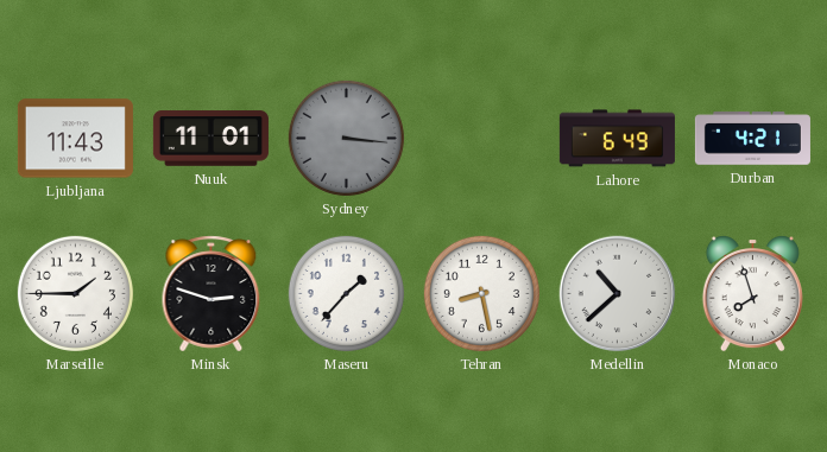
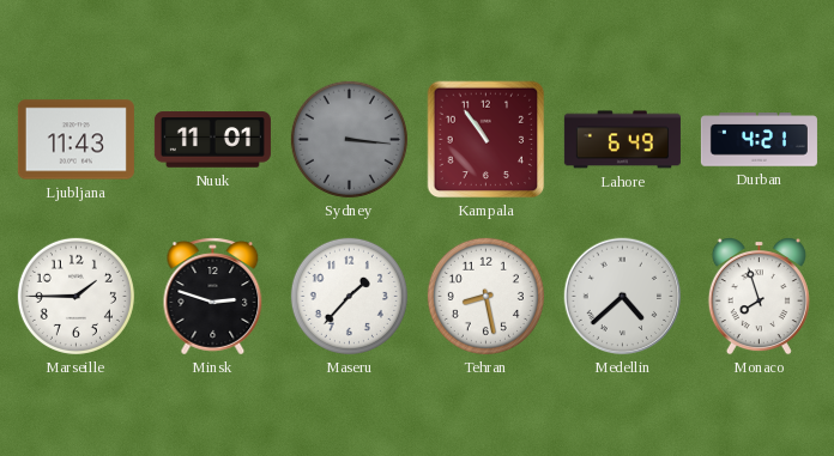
Kampala: none -> 10:54
Medellin: 10:38 -> 4:38
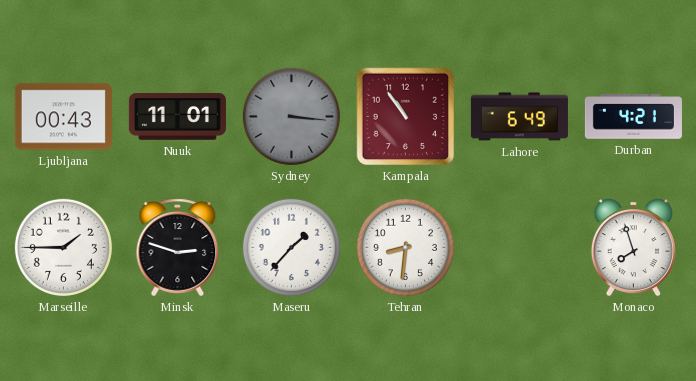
Ljubljana: 11:43 -> 00:43
Tehran: 8:28 -> 8:31
Medellin: 4:38 -> none
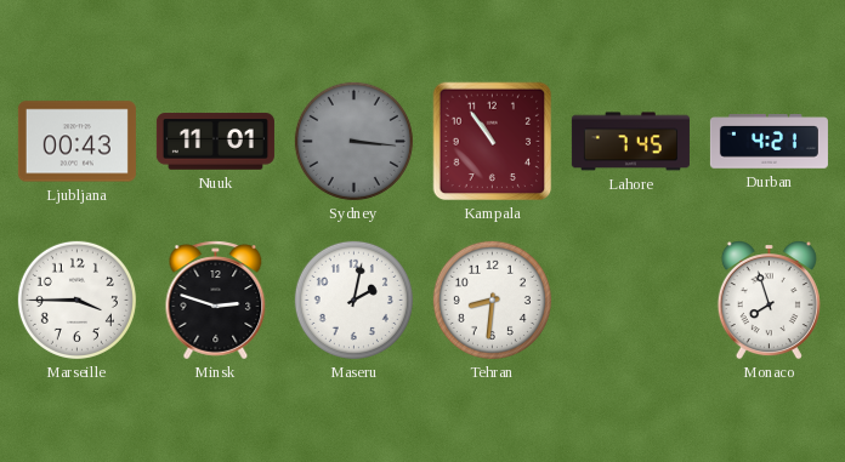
Lahore: 6:49 -> 7:45
Marseille: 1:45 -> 3:45
Maseru: 1:37 -> 2:02
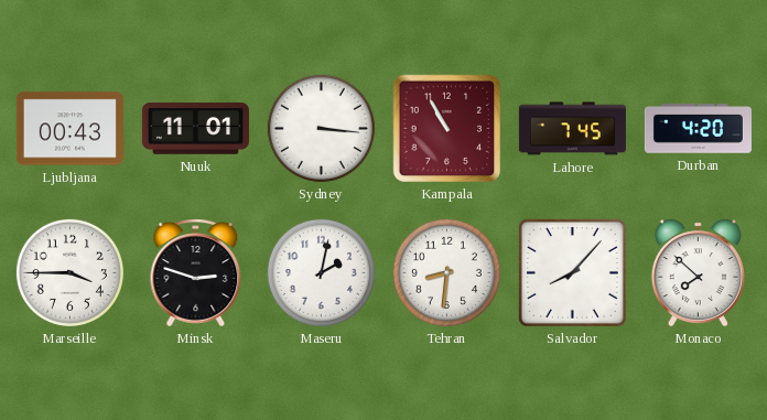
Sydney dial: grey -> white
Kampala: 10:54 -> 10:55
Durban: 4:21 -> 4:20
Salvador: none -> 8:07
Monaco: 7:57 -> 7:52
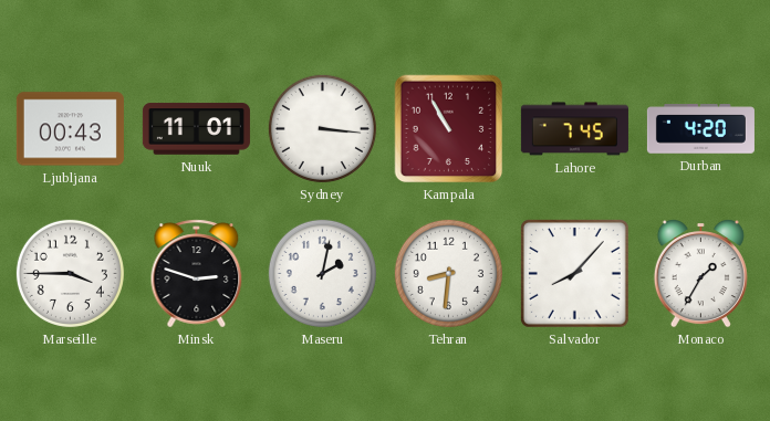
Monaco: 7:52 -> 1:35
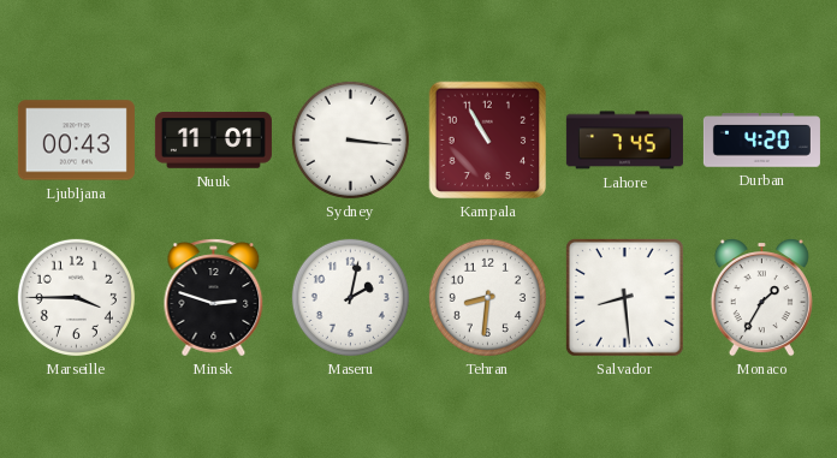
Salvador: 8:07 -> 8:29
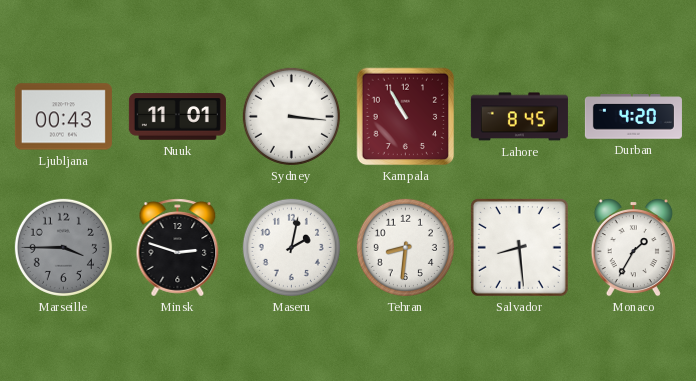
Lahore: 7:45 -> 8:45
Marseille dial: white -> grey
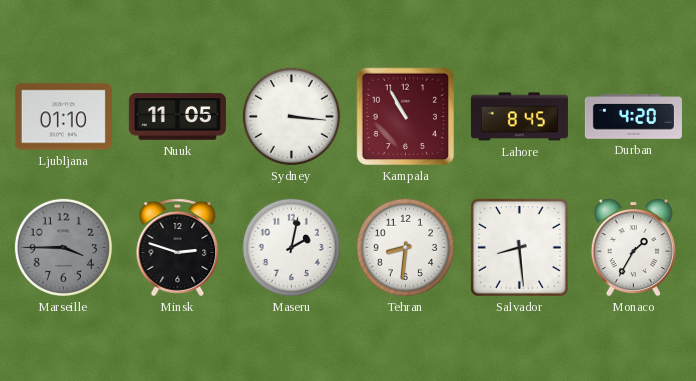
Ljubljana: 00:43 -> 01:10
Nuuk: 11:01 -> 11:05
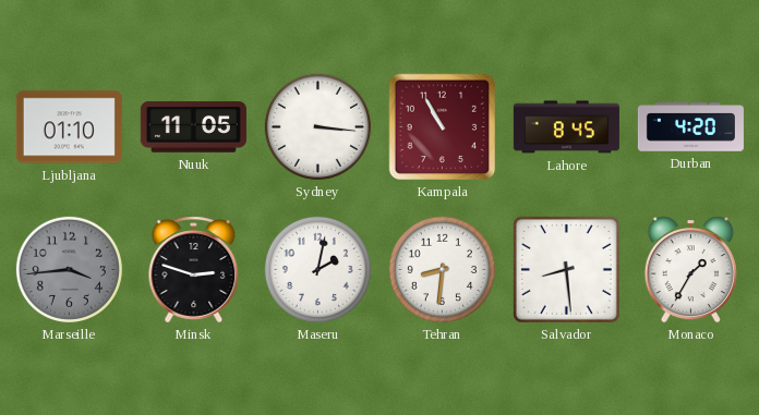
Marseille: 3:45 -> 3:44
